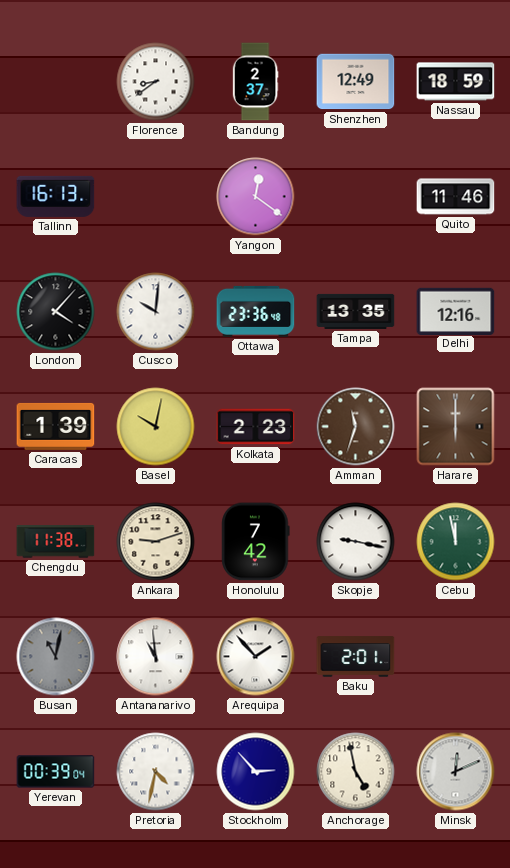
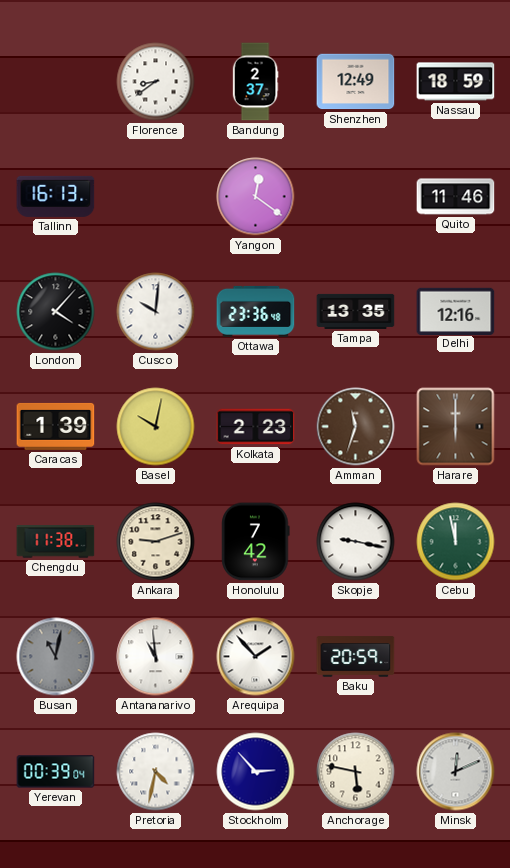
Baku: 2:01 -> 20:59
Anchorage: 4:58 -> 5:47
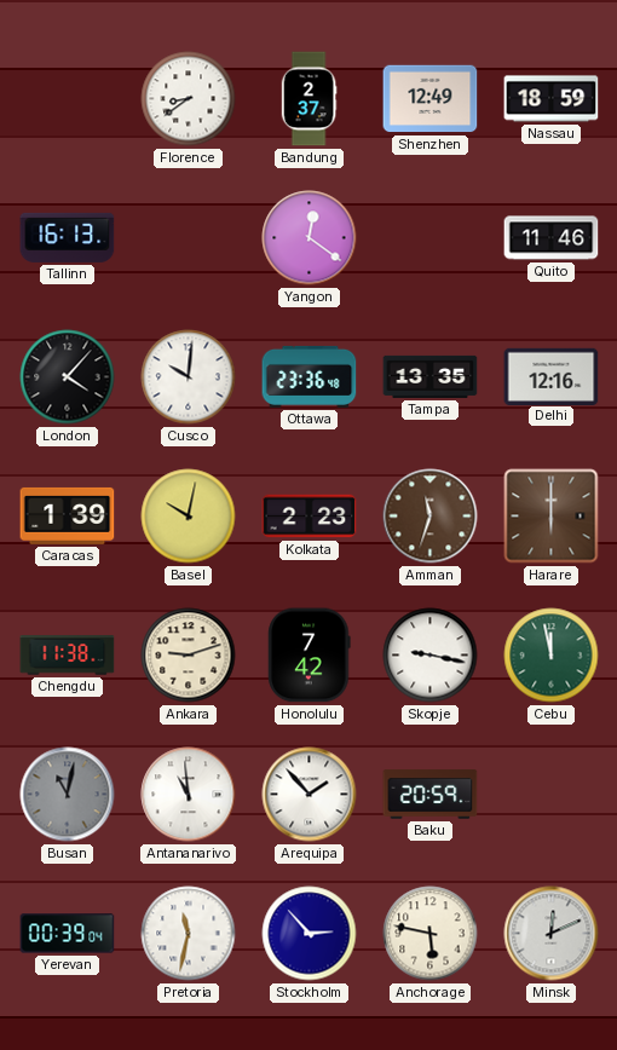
Pretoria: 4:32 -> 11:32
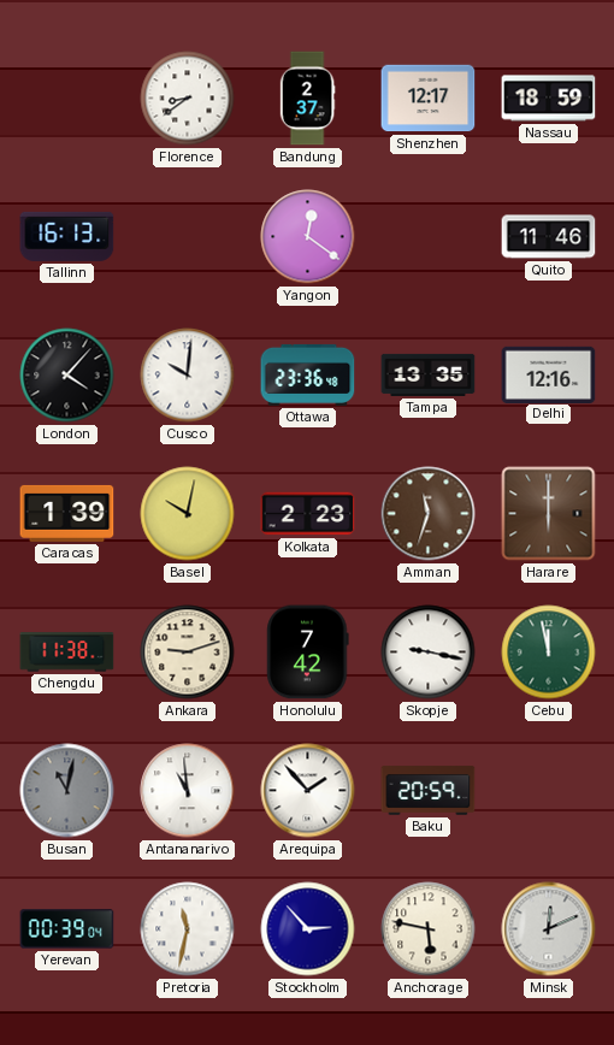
Shenzhen: 12:49 -> 12:17
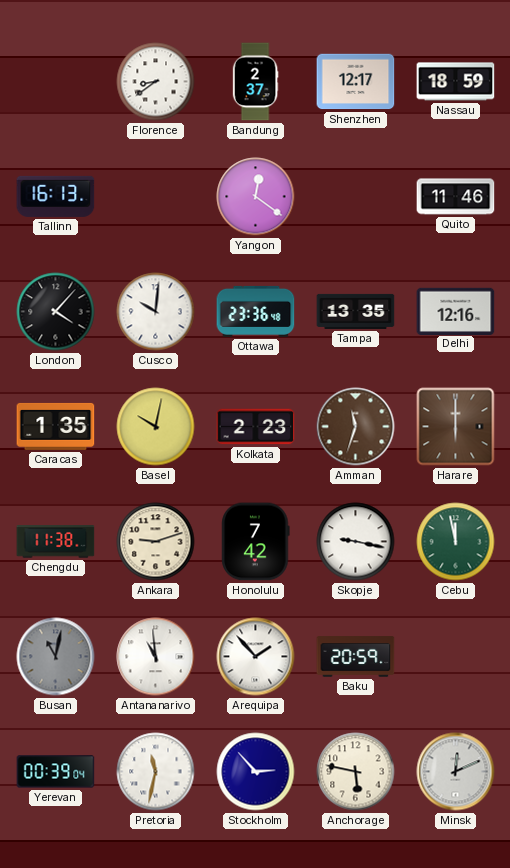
Caracas: 1:39 -> 1:35
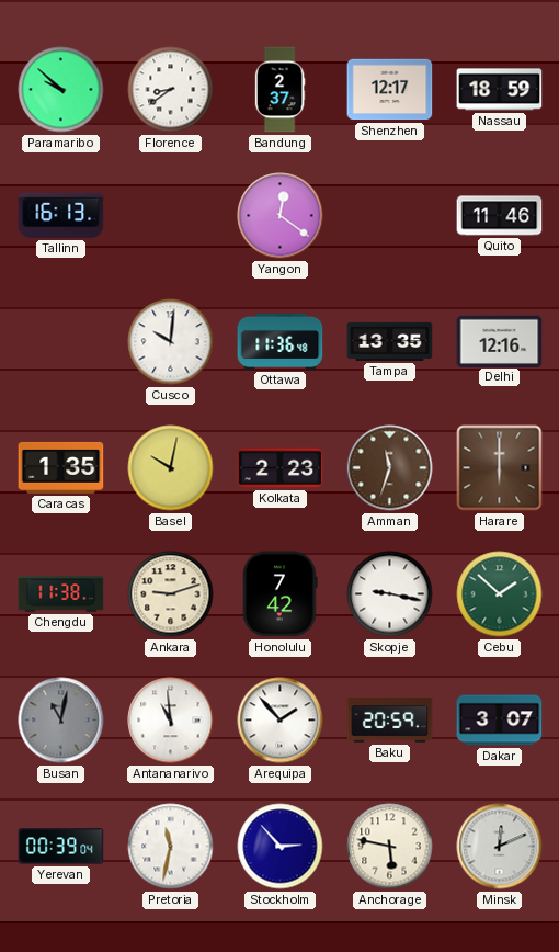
Paramaribo: none -> 9:52
London: 4:07 -> none
Ottawa: 23:36 -> 11:36
Cebu: 11:58 -> 1:52
Dakar: none -> 3:07
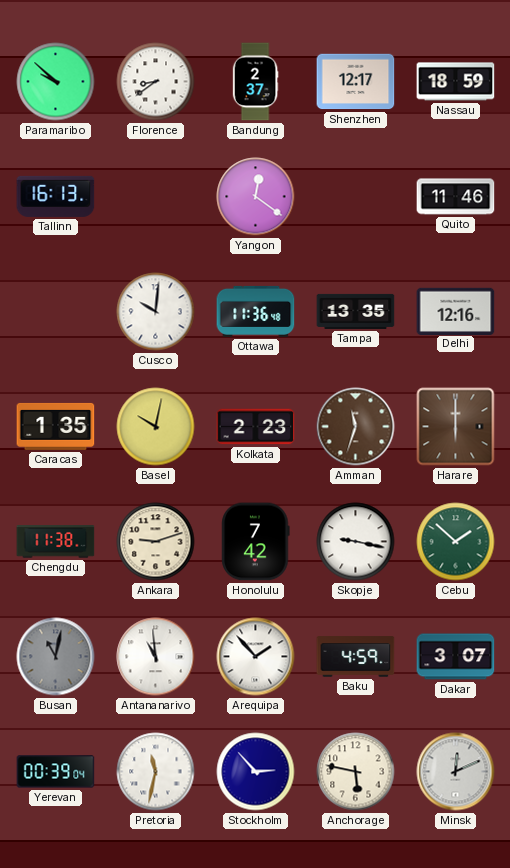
Baku: 20:59 -> 4:59
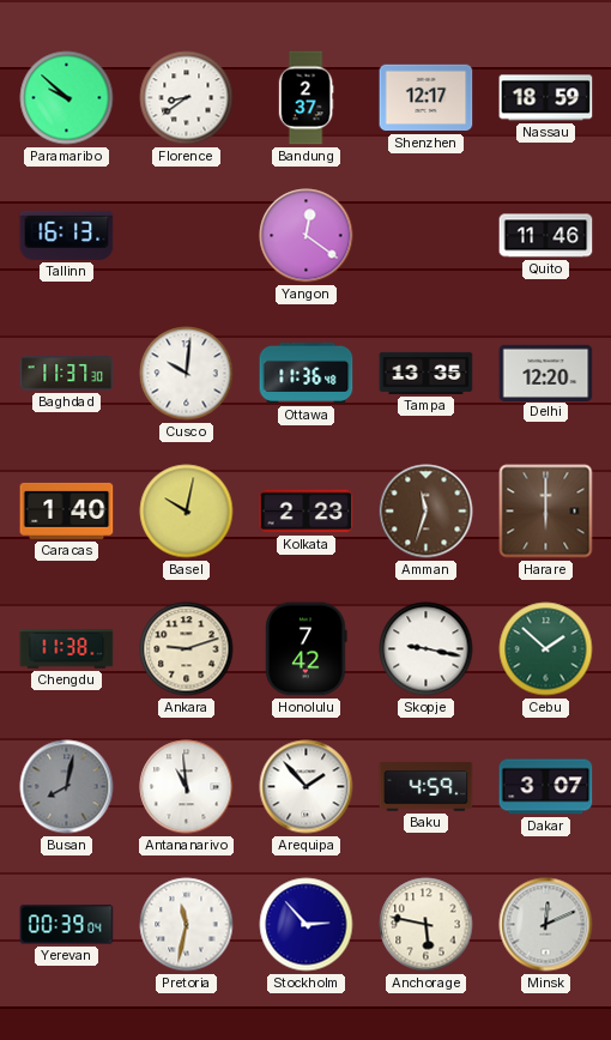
Baghdad: none -> 11:37
Delhi: 12:16 -> 12:20
Caracas: 1:35 -> 1:40
Busan: 11:02 -> 8:02
